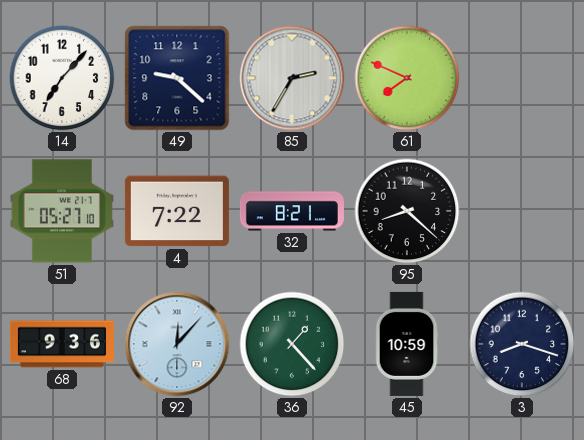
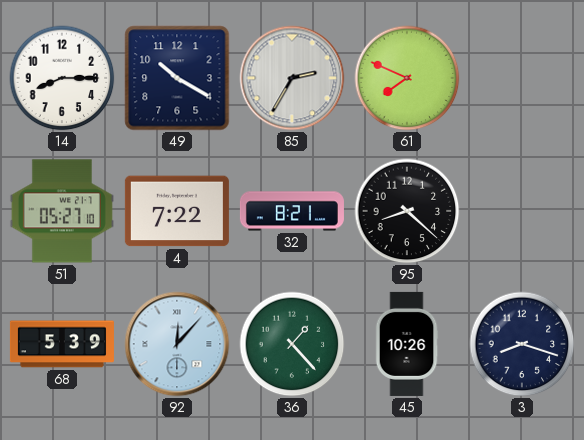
14: 7:07 -> 8:15
49: 9:22 -> 10:20
68: 9:36 -> 5:39
45: 10:59 -> 10:26
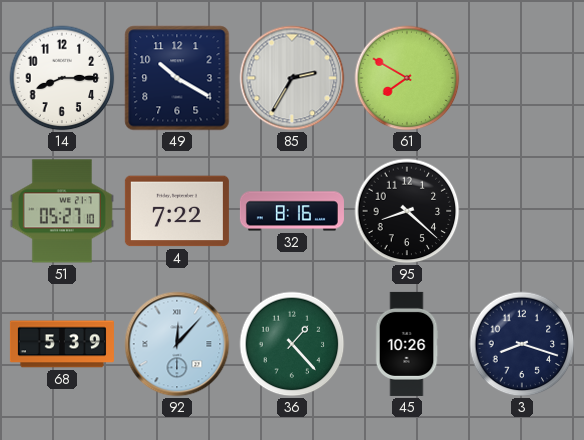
61: 7:49 -> 7:50
32: 8:21 -> 8:16
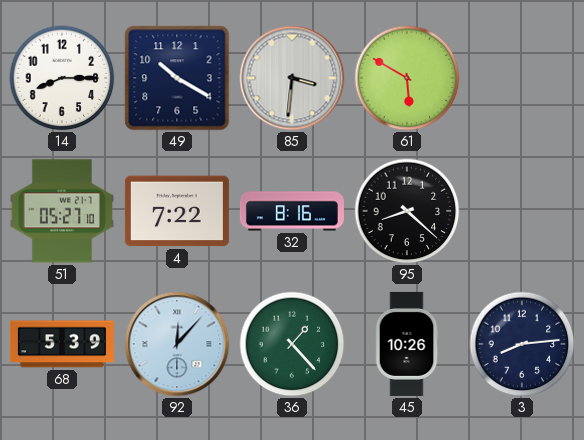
85: 2:35 -> 3:31
61: 7:50 -> 5:50
3: 8:18 -> 8:14
